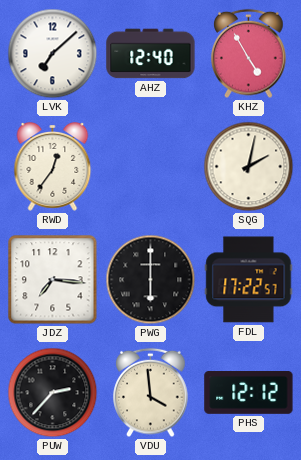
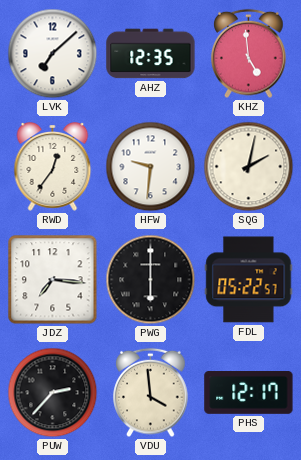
AHZ: 12:40 -> 12:35
KHZ: 4:55 -> 4:59
HFW: none -> 9:31
FDL: 17:22 -> 05:22
PHS: 12:12 -> 12:17
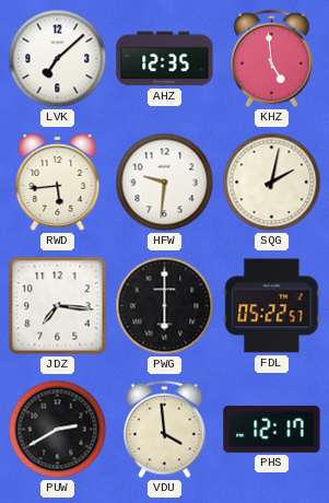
RWD: 12:36 -> 5:44
PUW: 2:37 -> 2:40
